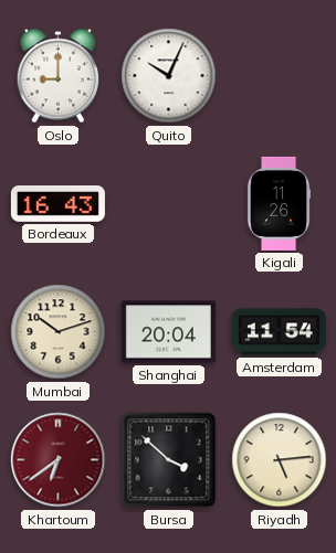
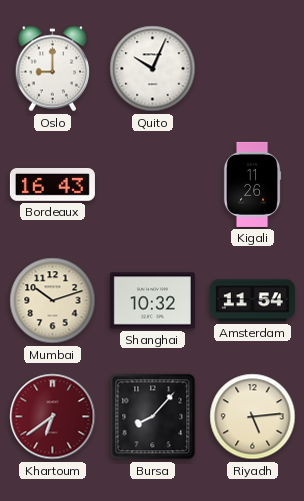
Shanghai: 20:04 -> 10:32
Bursa: 3:52 -> 8:07
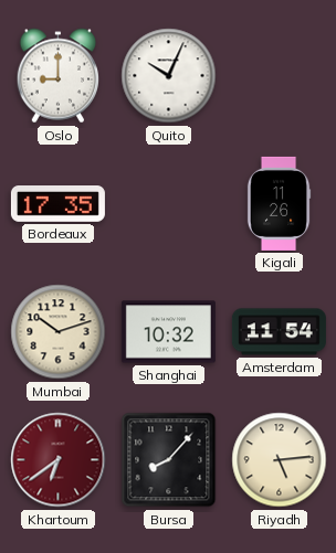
Bordeaux: 16:43 -> 17:35
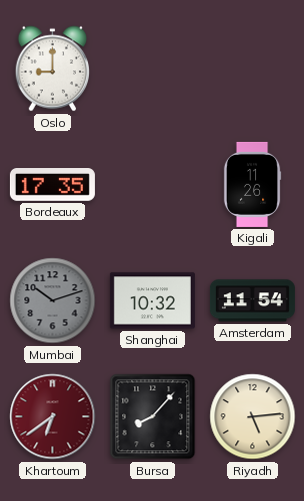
Quito: 10:04 -> none
Mumbai dial: cream -> grey
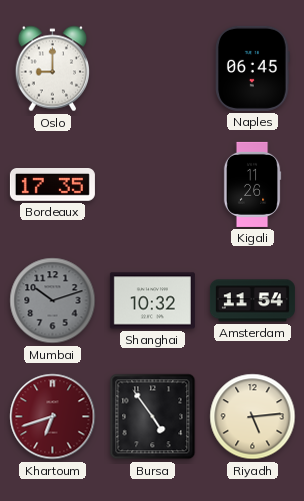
Naples: none -> 06:45
Khartoum: 6:39 -> 6:42
Bursa: 8:07 -> 4:54
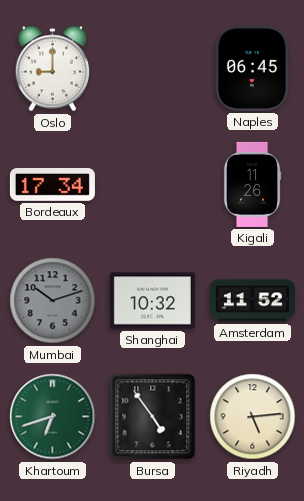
Bordeaux: 17:35 -> 17:34
Amsterdam: 11:54 -> 11:52
Khartoum dial: burgundy -> green
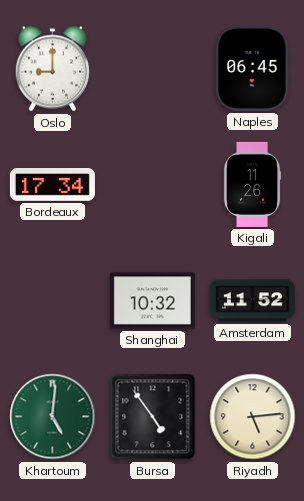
Mumbai: 10:12 -> none
Khartoum: 6:42 -> 5:01
